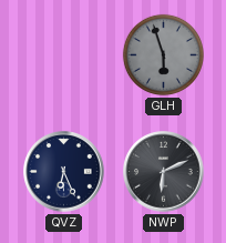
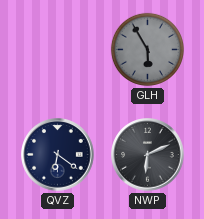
GLH: 5:57 -> 5:55
QVZ: 6:26 -> 6:21
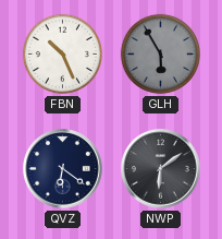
FBN: none -> 10:26
NWP: 6:11 -> 6:09
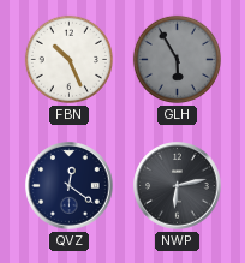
QVZ: 6:21 -> 12:21
NWP: 6:09 -> 6:13
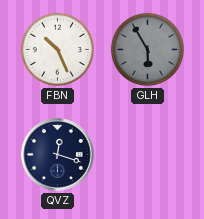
QVZ: 12:21 -> 12:18
NWP: 6:13 -> none
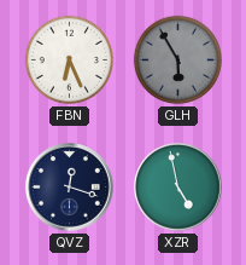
FBN: 10:26 -> 6:26
XZR: none -> 4:58
